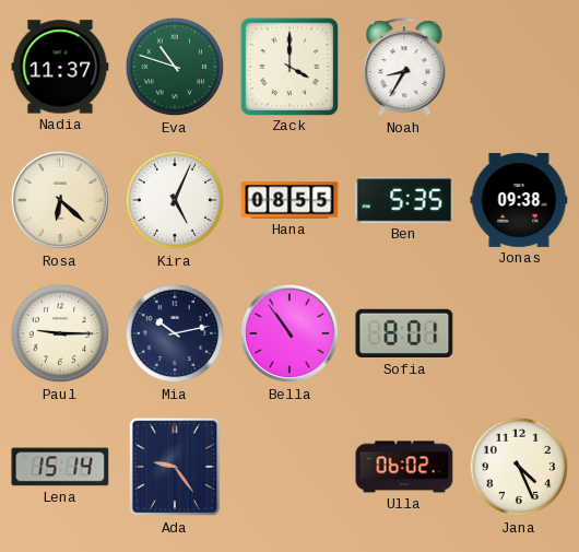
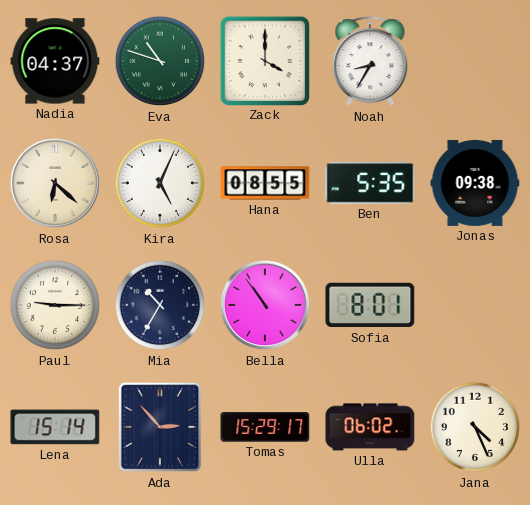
Nadia: 11:37 -> 04:37
Mia: 10:13 -> 10:35
Ada: 9:24 -> 2:53
Tomas: none -> 15:29
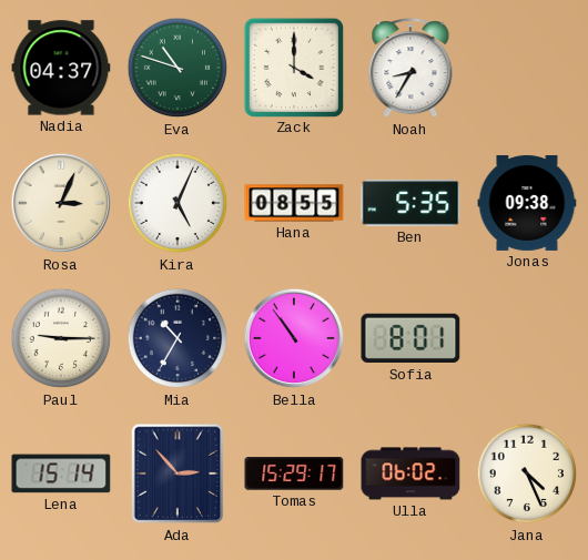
Rosa: 6:22 -> 3:04
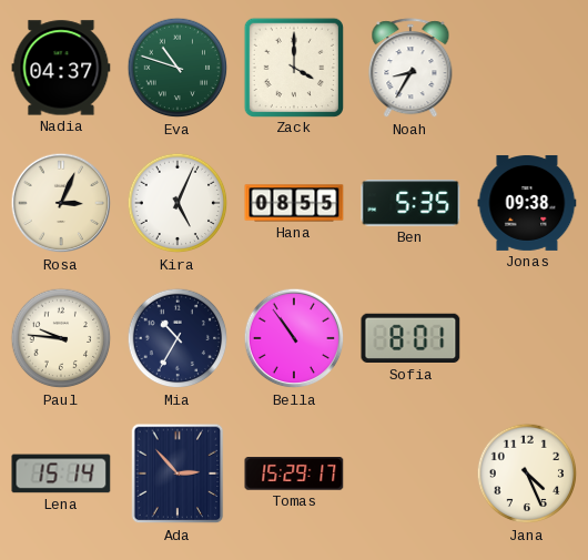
Paul: 9:15 -> 9:46
Ulla: 06:02 -> none
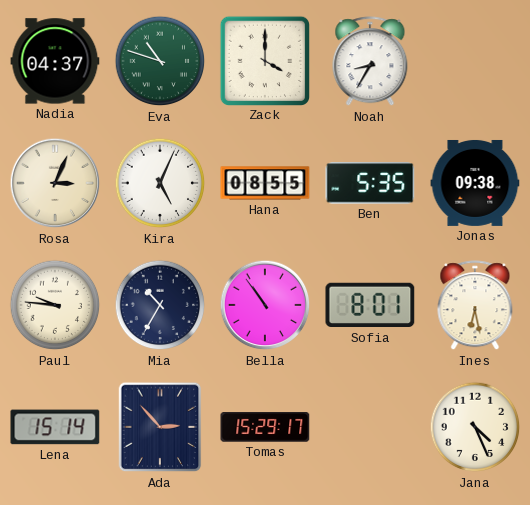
Ines: none -> 6:28
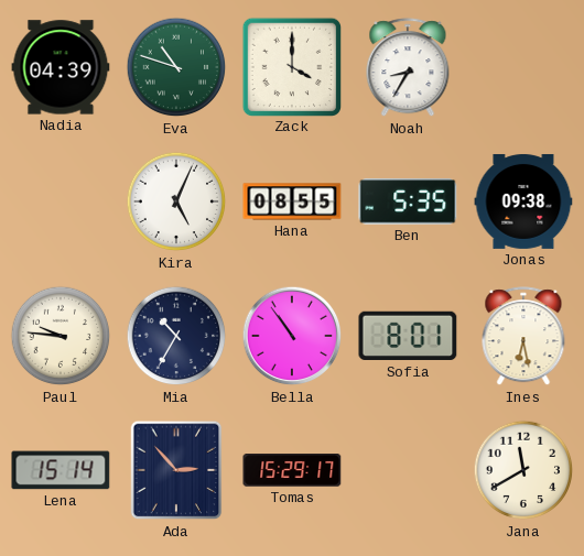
Nadia: 04:37 -> 04:39
Rosa: 3:04 -> none
Jana: 4:26 -> 11:40
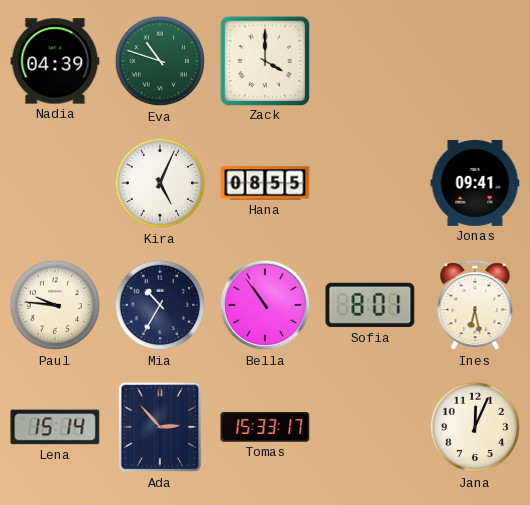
Noah: 8:35 -> none
Ben: 5:35 -> none
Jonas: 09:38 -> 09:41
Tomas: 15:29 -> 15:33
Jana: 11:40 -> 12:04
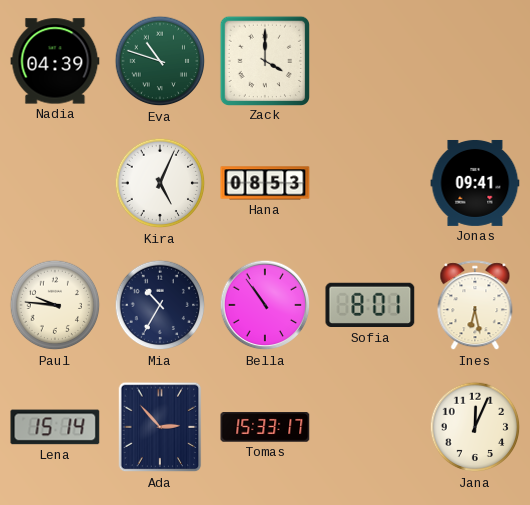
Hana: 08:55 -> 08:53
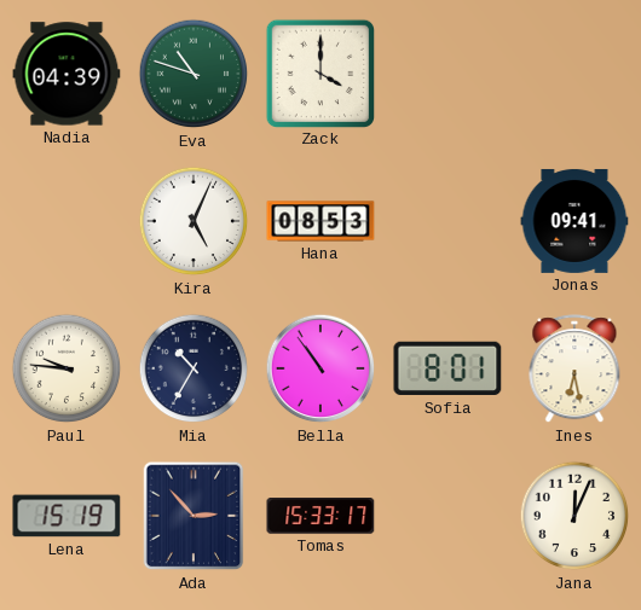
Lena: 15:14 -> 15:19
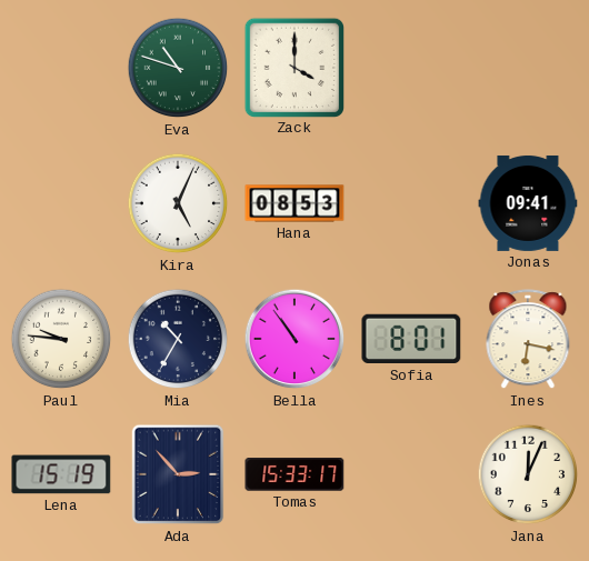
Nadia: 04:39 -> none
Ines: 6:28 -> 6:17
